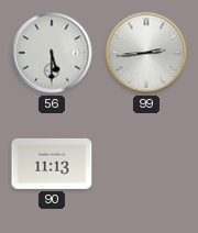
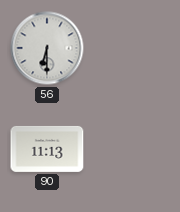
56: 5:30 -> 6:30
99: 2:44 -> none
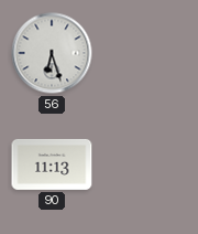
56: 6:30 -> 6:27
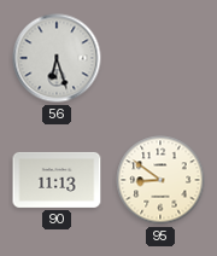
95: none -> 8:51
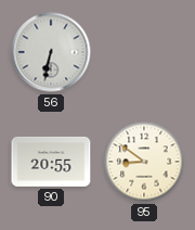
56: 6:27 -> 6:32
90: 11:13 -> 20:55
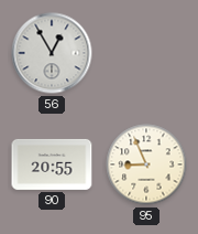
56: 6:32 -> 12:55
95: 8:51 -> 8:56
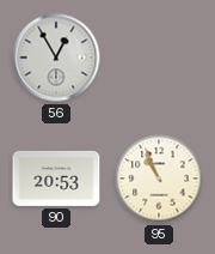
90: 20:55 -> 20:53
95: 8:56 -> 10:56
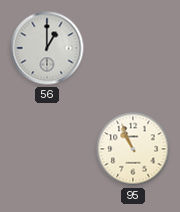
56: 12:55 -> 1:00
90: 20:53 -> none
